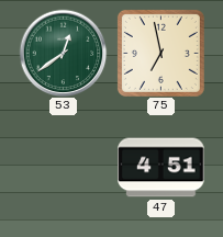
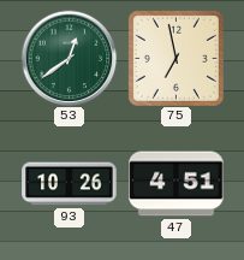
93: none -> 10:26
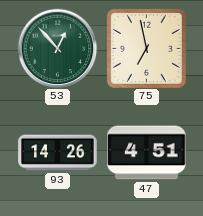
53: 12:39 -> 12:53
93: 10:26 -> 14:26
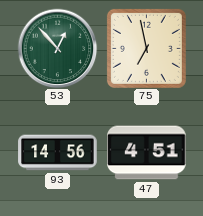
93: 14:26 -> 14:56
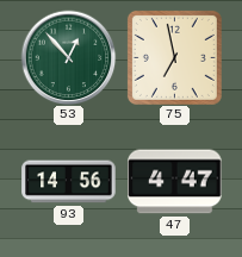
47: 4:51 -> 4:47
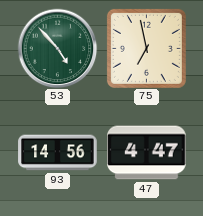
53: 12:53 -> 4:53
